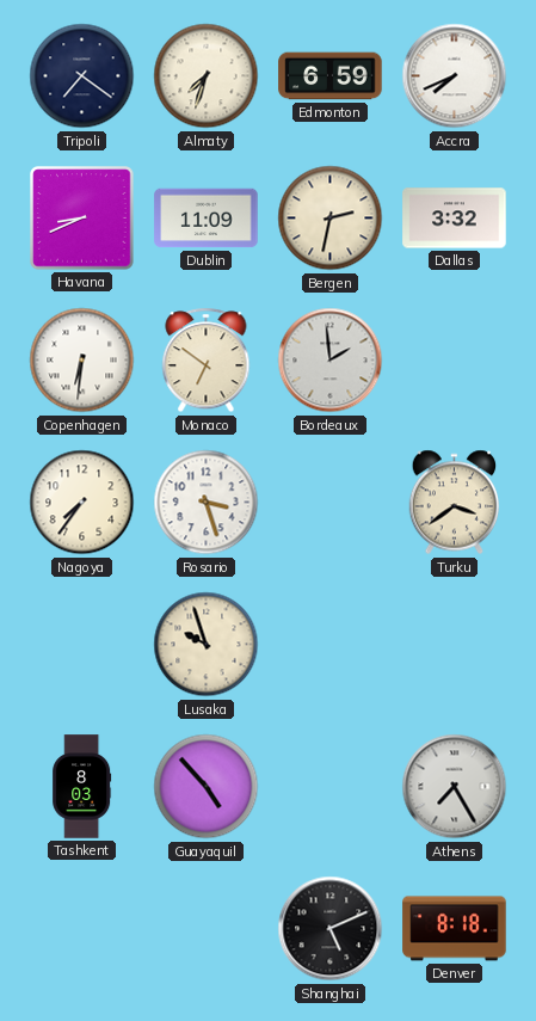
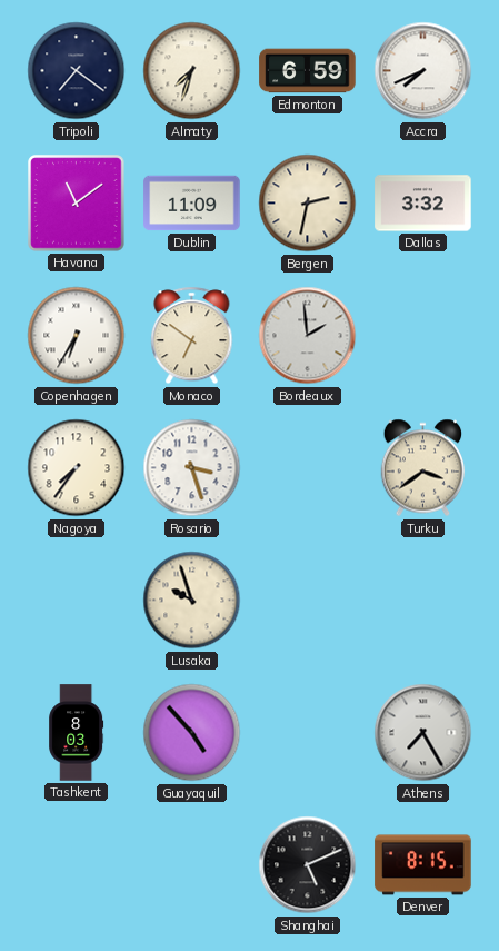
Havana: 8:41 -> 11:09
Copenhagen: 6:31 -> 6:35
Denver: 8:18 -> 8:15
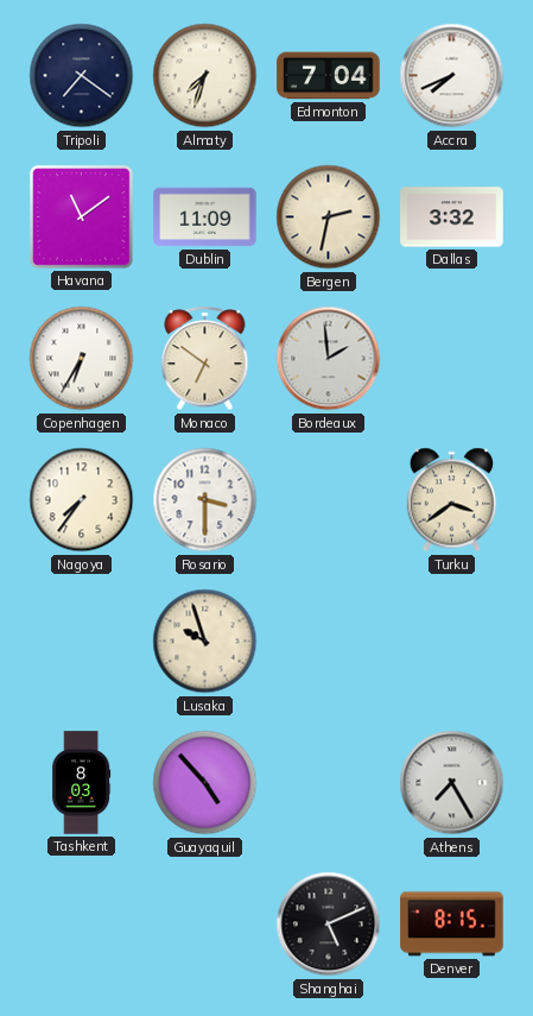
Edmonton: 6:59 -> 7:04
Rosario: 3:27 -> 3:30
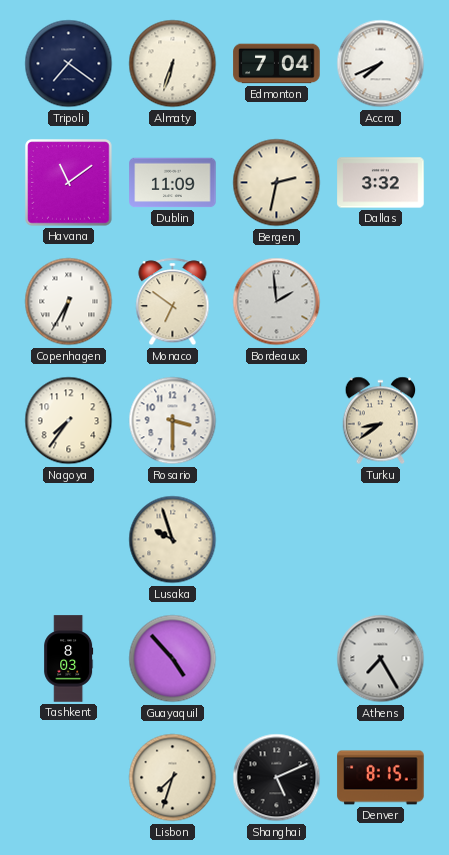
Almaty: 7:33 -> 6:33
Turku: 3:39 -> 8:39
Lisbon: none -> 7:33
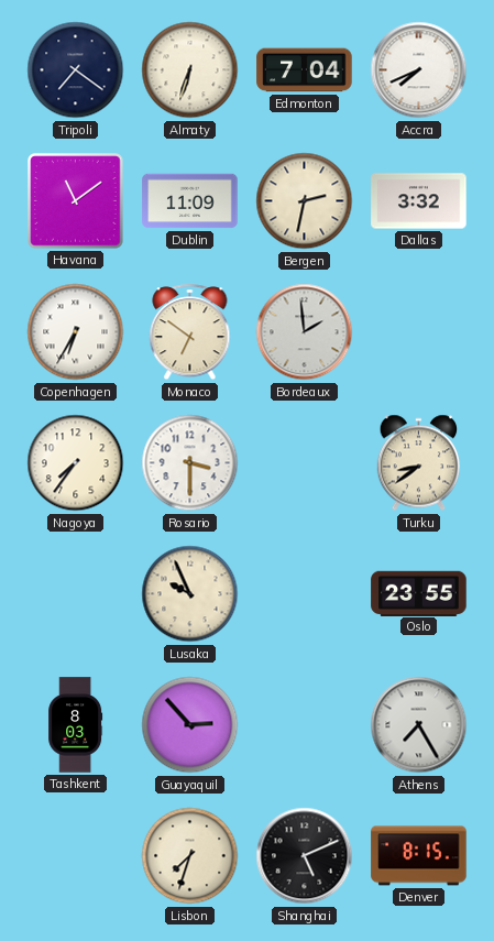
Lusaka: 9:57 -> 9:56
Oslo: none -> 23:55
Guayaquil: 4:53 -> 2:53
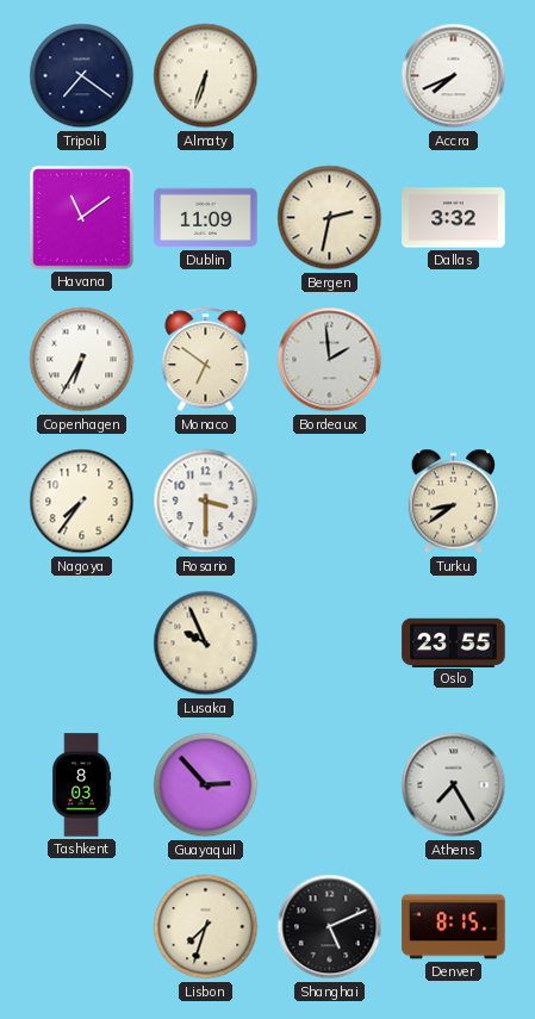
Edmonton: 7:04 -> none
